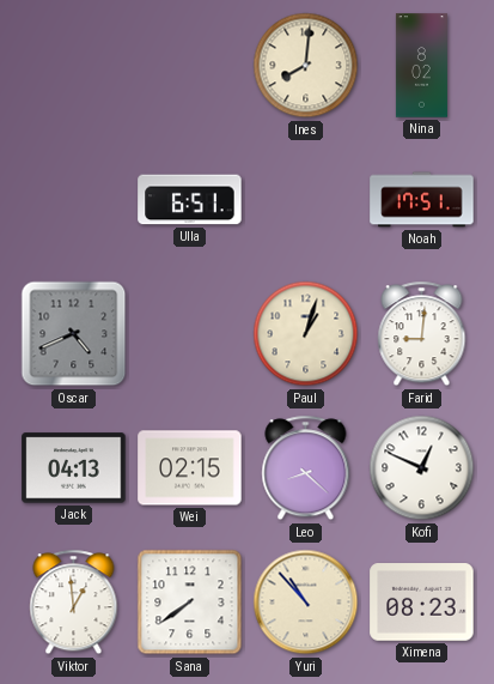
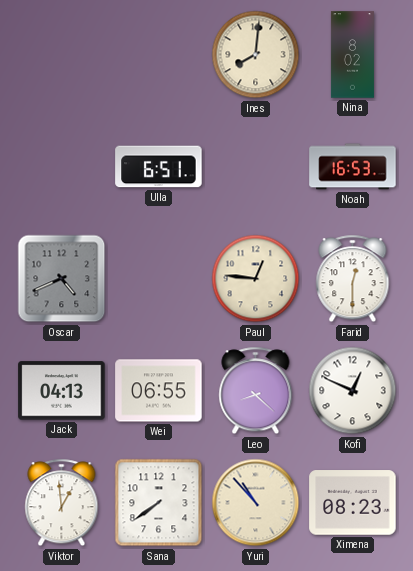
Noah: 17:51 -> 16:53
Paul: 1:03 -> 12:46
Farid: 9:01 -> 12:30
Wei: 02:15 -> 06:55
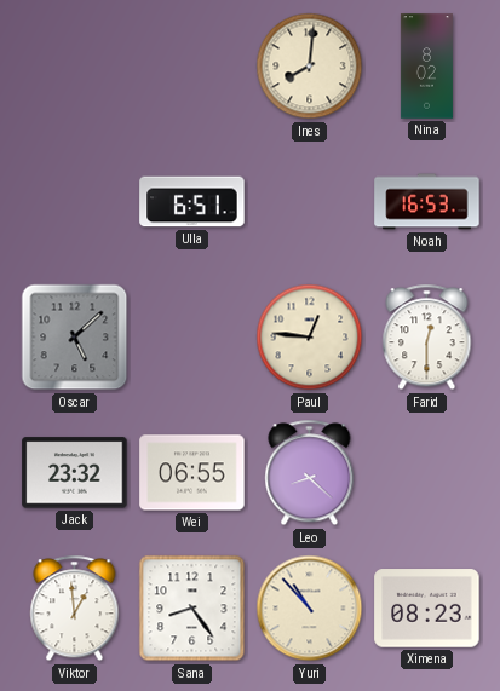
Oscar: 4:41 -> 5:08
Jack: 04:13 -> 23:32
Kofi: 12:49 -> none
Sana: 7:39 -> 8:24
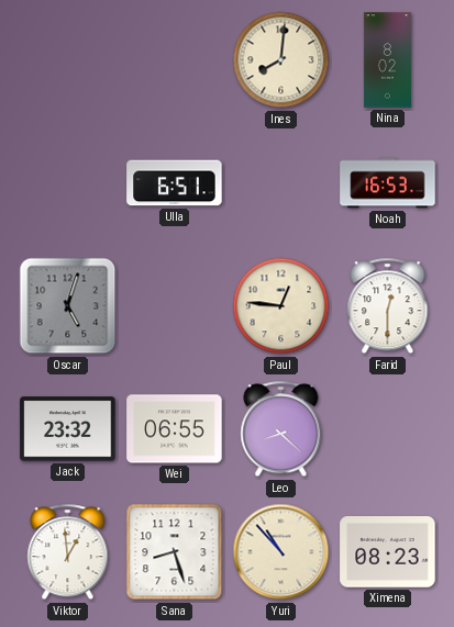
Oscar: 5:08 -> 5:03
Sana: 8:24 -> 8:27
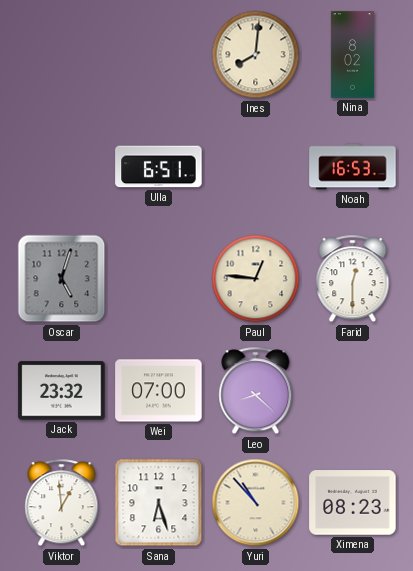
Wei: 06:55 -> 07:00
Sana: 8:27 -> 6:27
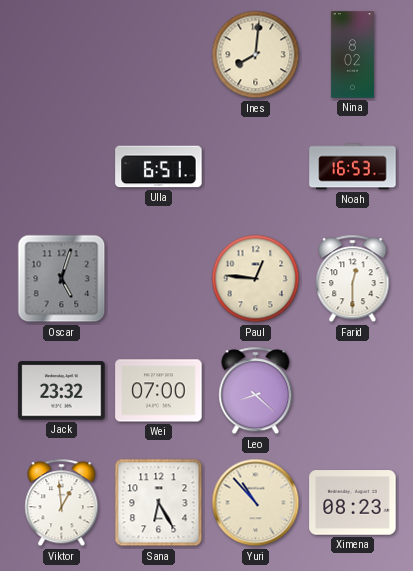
Sana: 6:27 -> 6:25
